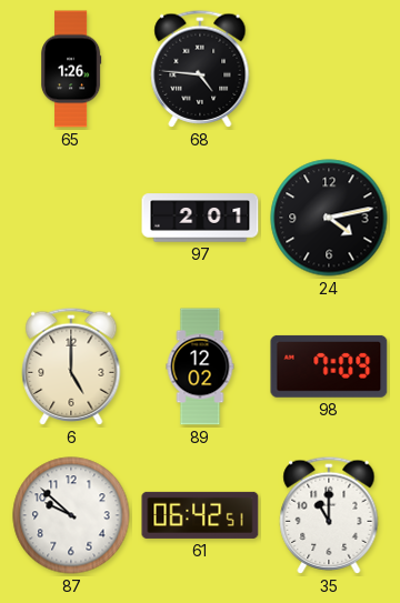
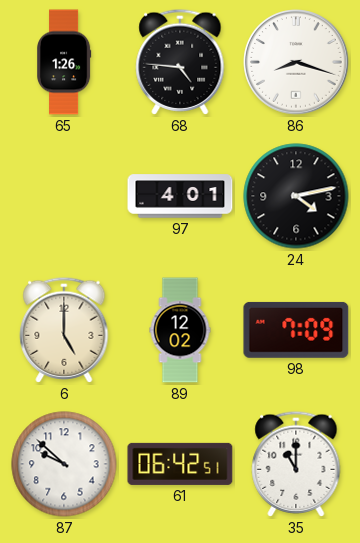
86: none -> 8:18
97: 2:01 -> 4:01
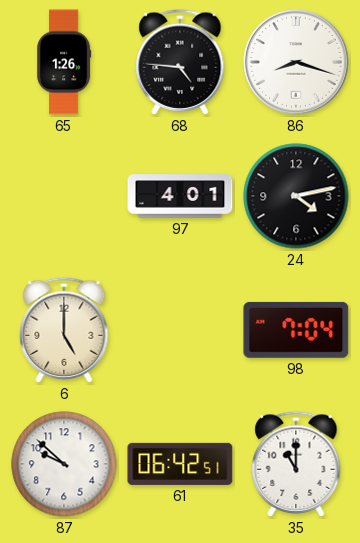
89: 12:02 -> none
98: 7:09 -> 7:04
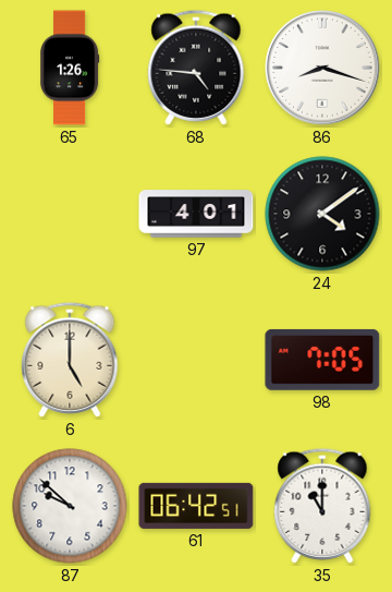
24: 4:13 -> 4:09
98: 7:04 -> 7:05
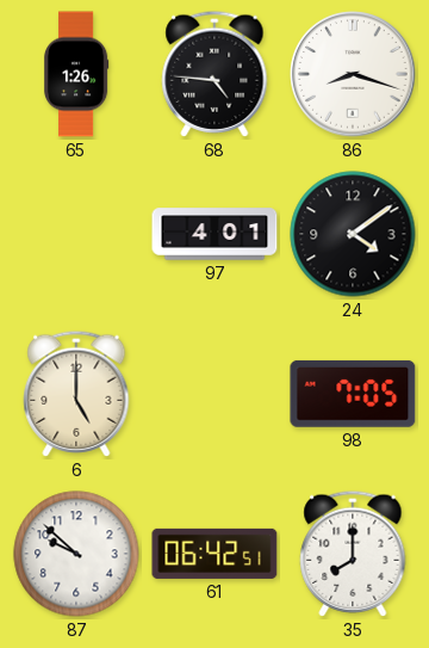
35: 11:00 -> 8:00
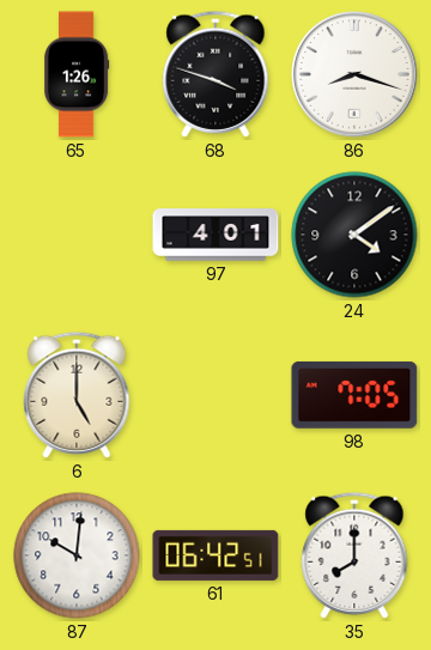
68: 4:46 -> 3:48
87: 9:52 -> 10:01
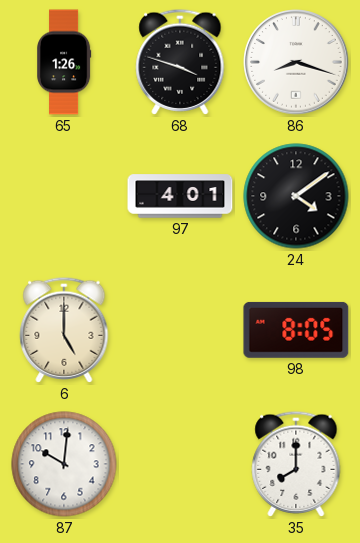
98: 7:05 -> 8:05
61: 06:42 -> none
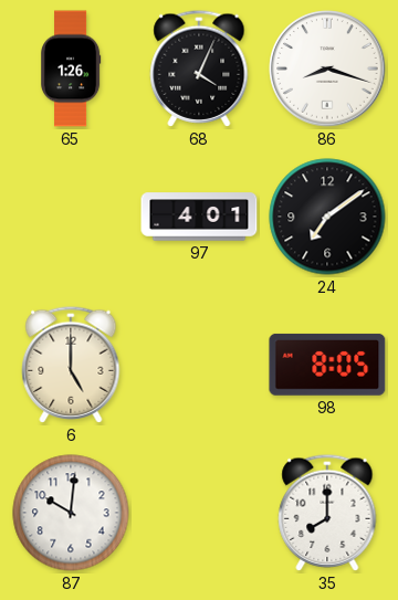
68: 3:48 -> 4:04
24: 4:09 -> 7:09
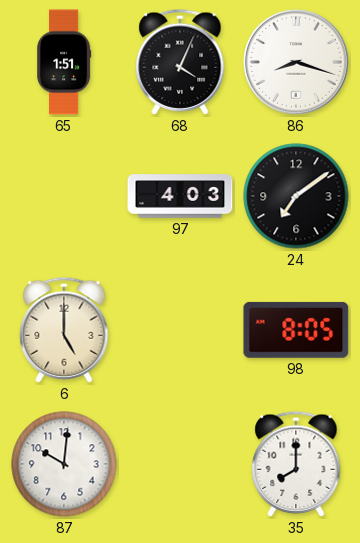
65: 1:26 -> 1:51
97: 4:01 -> 4:03
